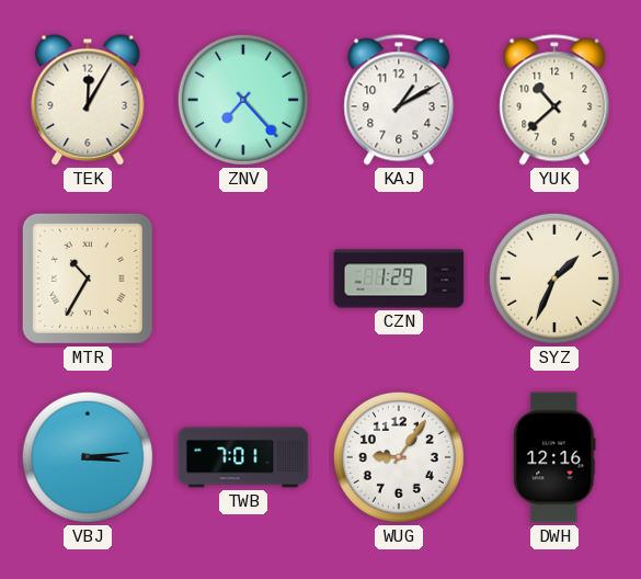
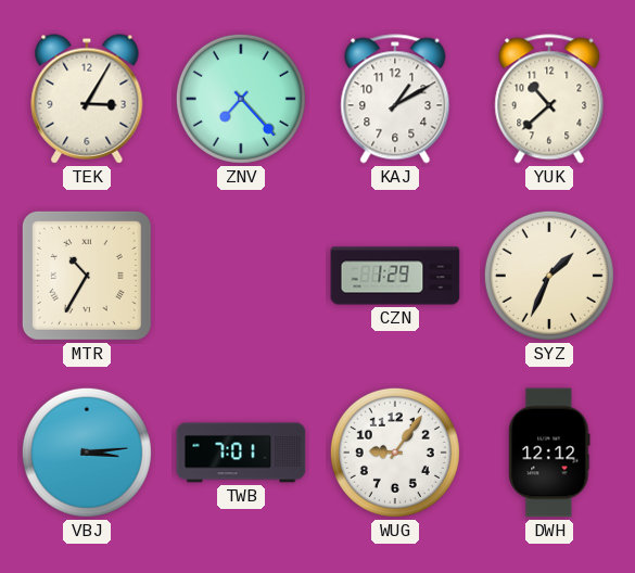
TEK: 12:05 -> 3:05
DWH: 12:16 -> 12:12
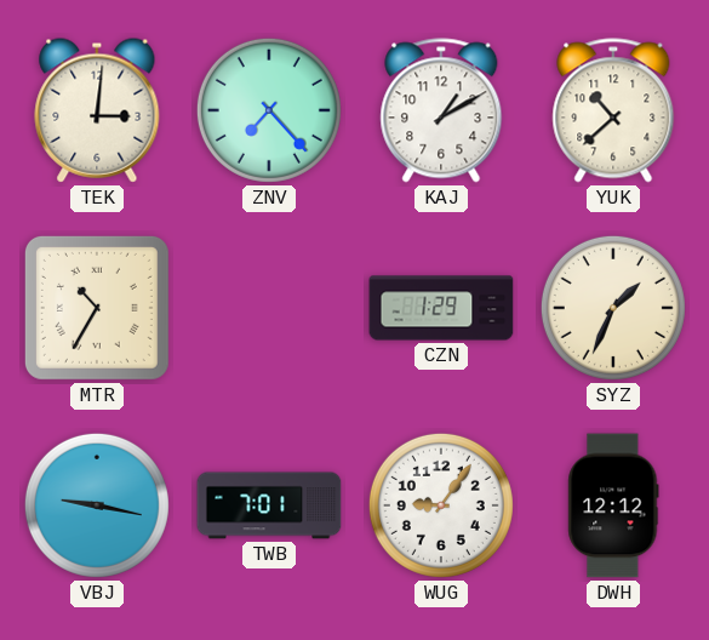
TEK: 3:05 -> 3:01
VBJ: 3:14 -> 9:17
